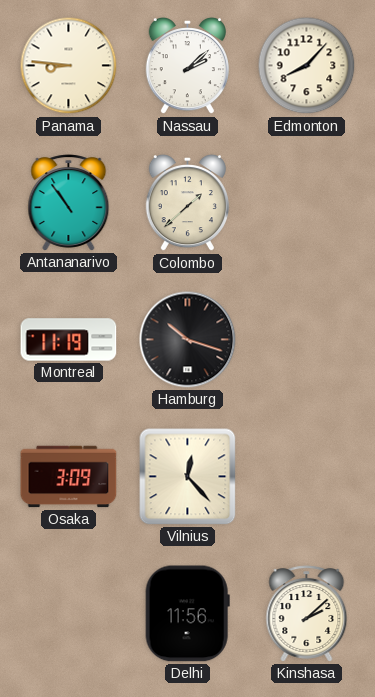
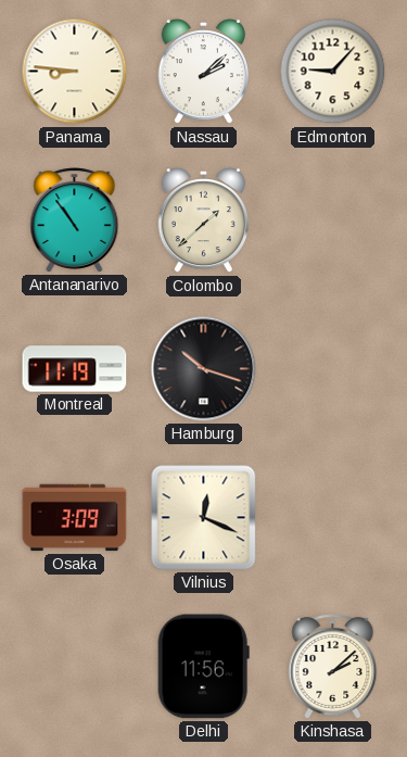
Edmonton: 8:07 -> 9:07
Vilnius: 12:23 -> 12:19
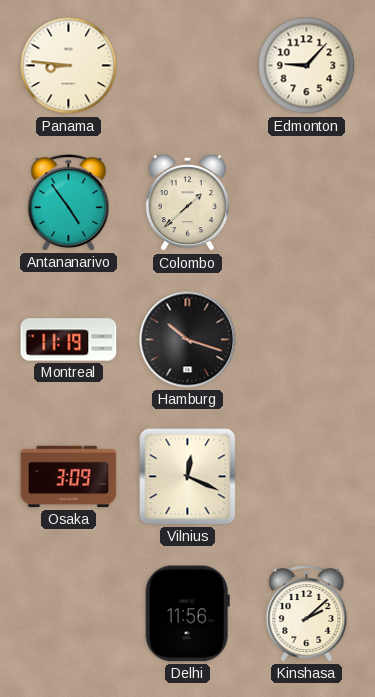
Nassau: 2:08 -> none
Antananarivo: 10:54 -> 4:54
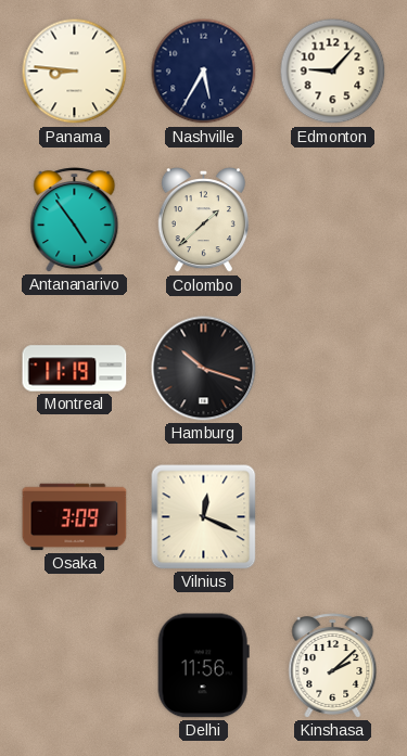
Nashville: none -> 5:35
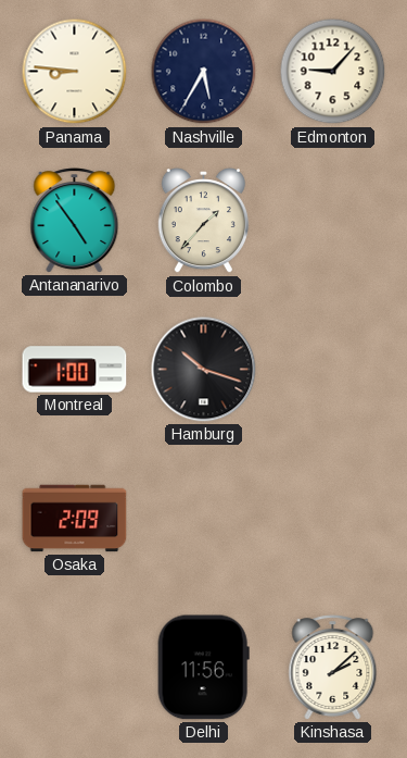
Colombo: 1:38 -> 1:37
Montreal: 11:19 -> 1:00
Osaka: 3:09 -> 2:09
Vilnius: 12:19 -> none
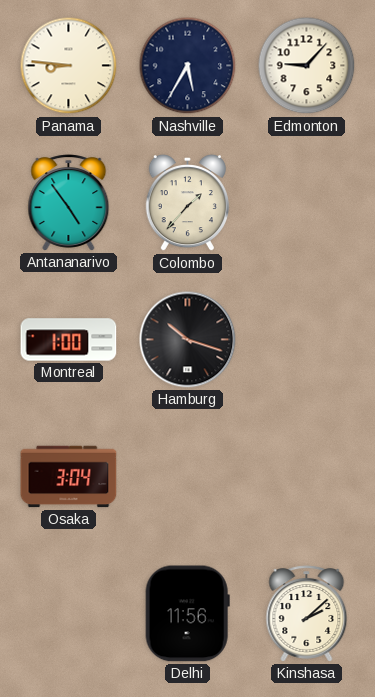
Osaka: 2:09 -> 3:04
